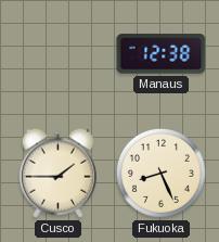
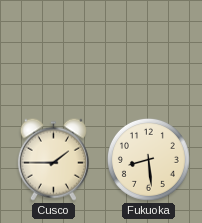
Manaus: 12:38 -> none
Fukuoka: 8:26 -> 8:29
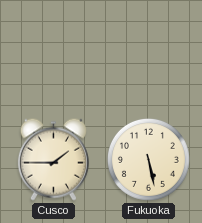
Fukuoka: 8:29 -> 5:28
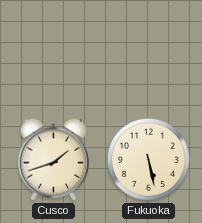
Cusco: 1:45 -> 1:42
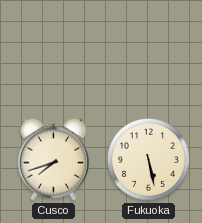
Cusco: 1:42 -> 7:42
